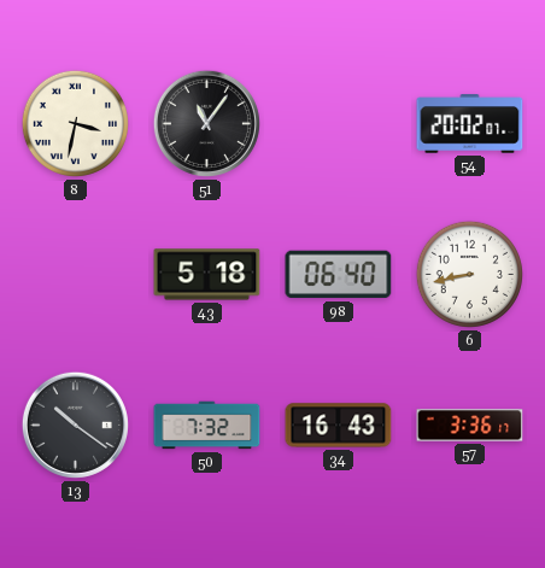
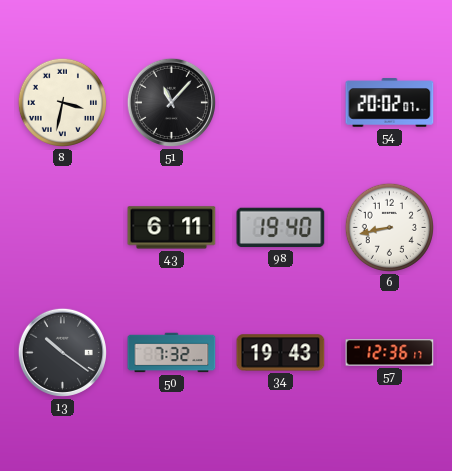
51: 11:06 -> 11:07
43: 5:18 -> 6:11
98: 06:40 -> 19:40
34: 16:43 -> 19:43
57: 3:36 -> 12:36
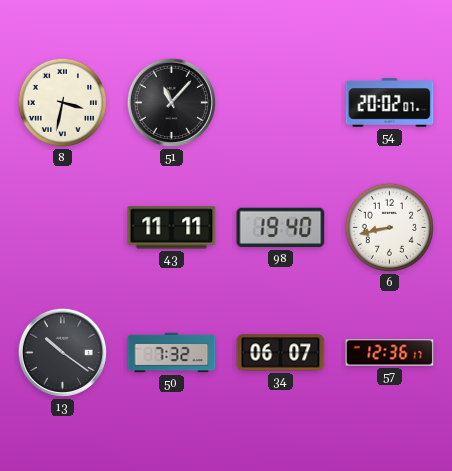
43: 6:11 -> 11:11
34: 19:43 -> 06:07
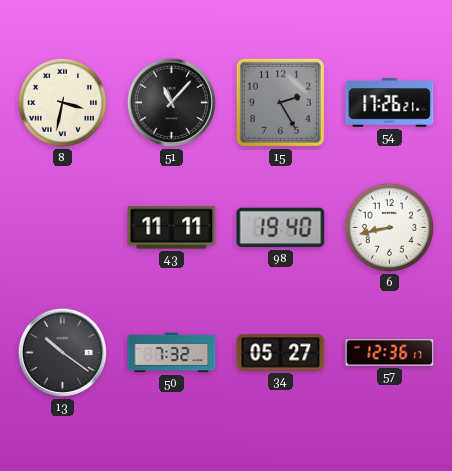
15: none -> 2:25
54: 20:02 -> 17:26
34: 06:07 -> 05:27
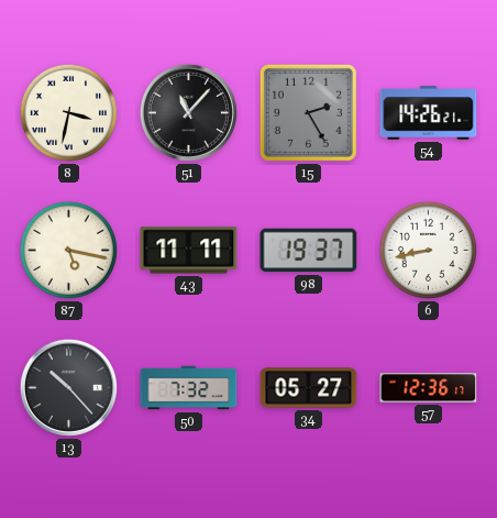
54: 17:26 -> 14:26
87: none -> 5:17
98: 19:40 -> 19:37
13: 10:21 -> 10:23
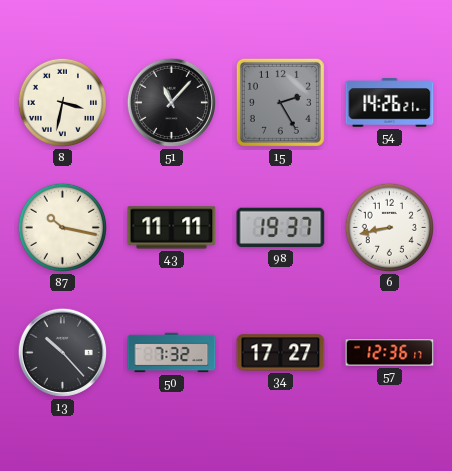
87: 5:17 -> 10:17
34: 05:27 -> 17:27
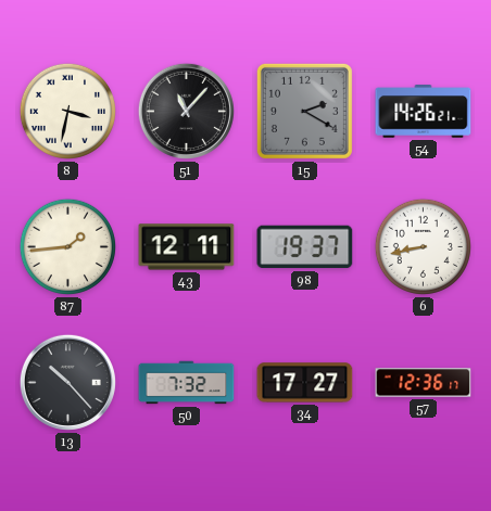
15: 2:25 -> 2:20
87: 10:17 -> 1:44
43: 11:11 -> 12:11
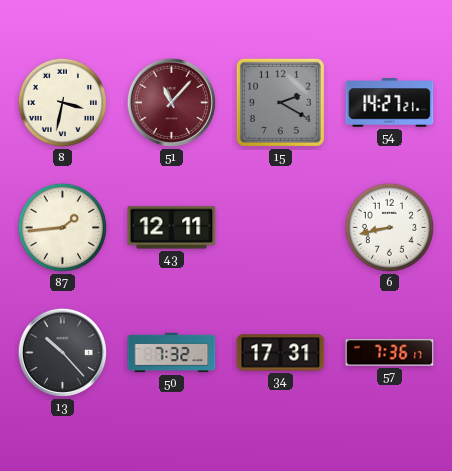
51 dial: black -> burgundy
54: 14:26 -> 14:27
98: 19:37 -> none
34: 17:27 -> 17:31
57: 12:36 -> 7:36
